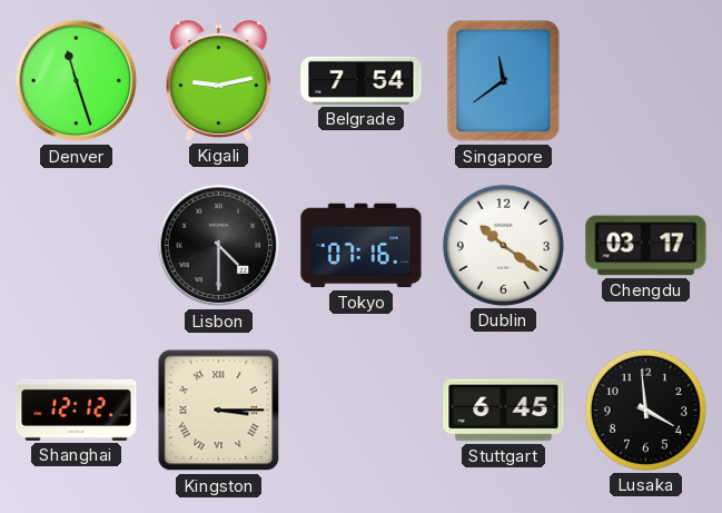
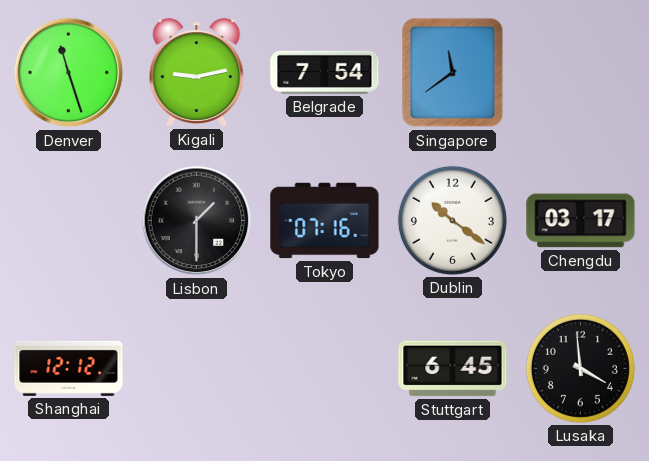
Lisbon: 4:30 -> 1:30
Kingston: 3:15 -> none
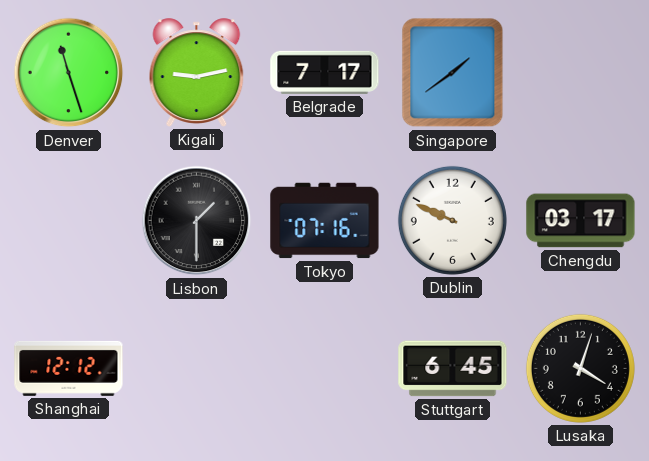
Belgrade: 7:54 -> 7:17
Singapore: 11:39 -> 1:39
Dublin: 10:21 -> 9:49
Lusaka: 3:59 -> 4:03
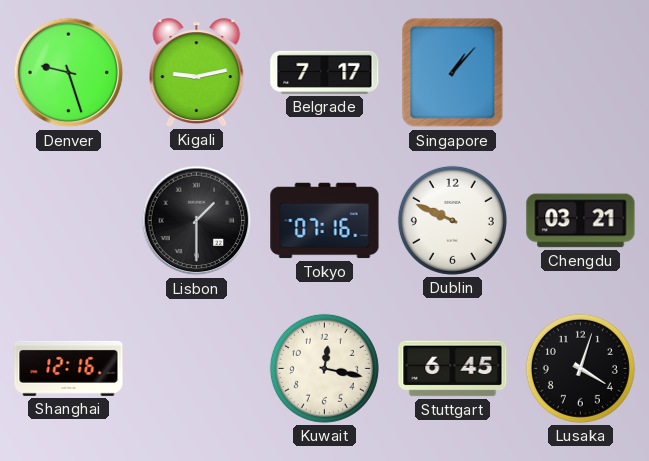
Denver: 11:27 -> 9:27
Singapore: 1:39 -> 1:07
Chengdu: 03:17 -> 03:21
Shanghai: 12:12 -> 12:16
Kuwait: none -> 12:17
